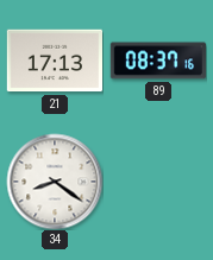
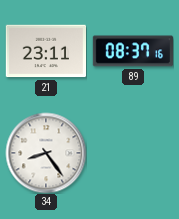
21: 17:13 -> 23:11
34: 8:21 -> 8:24
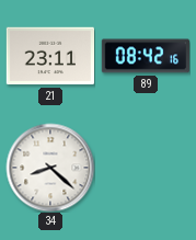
89: 08:37 -> 08:42
34: 8:24 -> 8:22
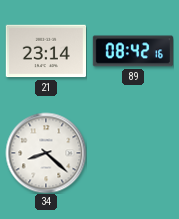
21: 23:11 -> 23:14
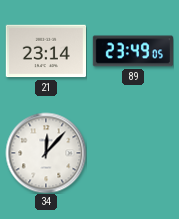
89: 08:42 -> 23:49
34: 8:22 -> 12:07
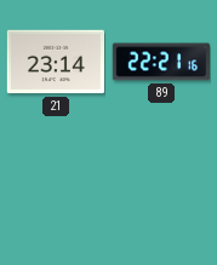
89: 23:49 -> 22:21
34: 12:07 -> none
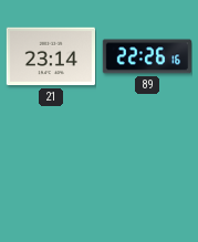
89: 22:21 -> 22:26
